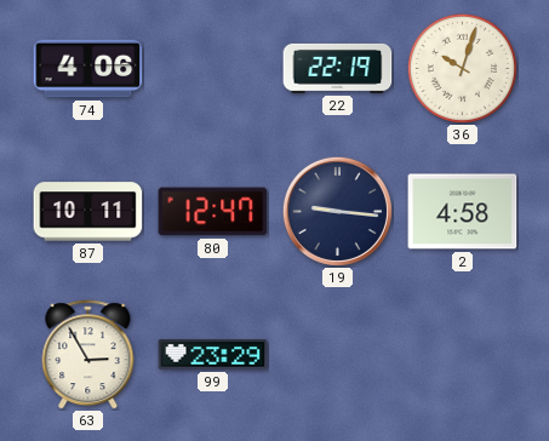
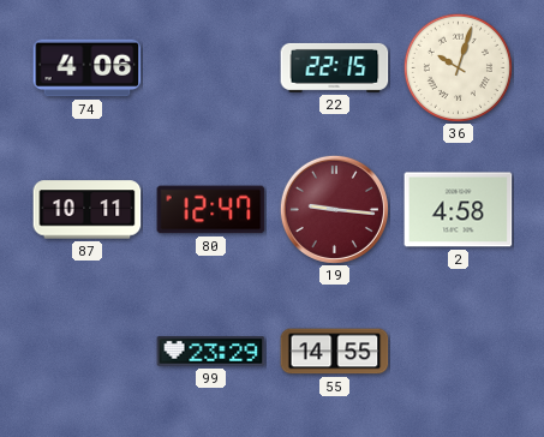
22: 22:19 -> 22:15
19 dial: navy -> burgundy
63: 2:55 -> none
55: none -> 14:55
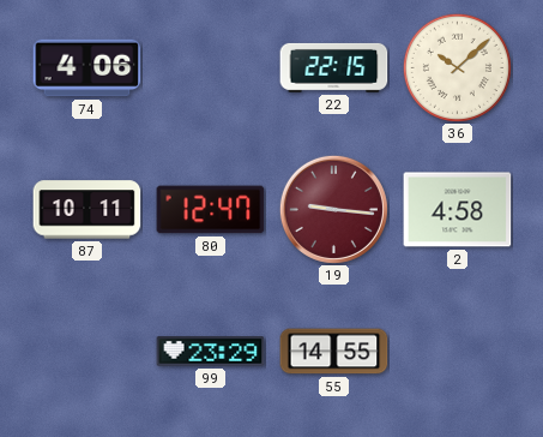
36: 10:03 -> 10:08
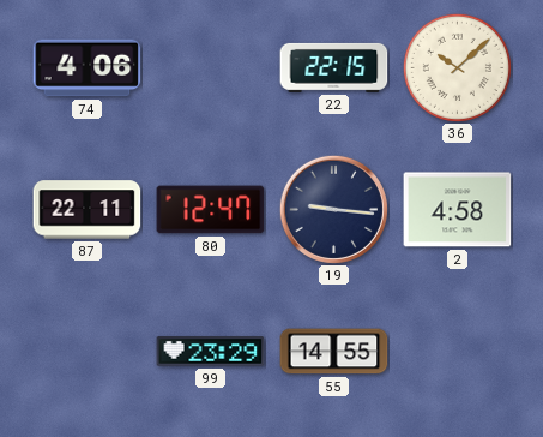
87: 10:11 -> 22:11
19 dial: burgundy -> navy
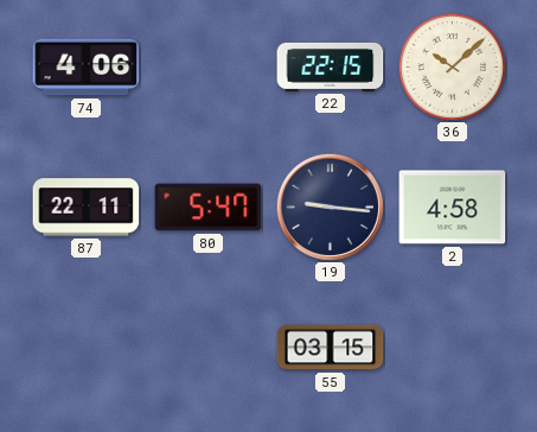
80: 12:47 -> 5:47
99: 23:29 -> none
55: 14:55 -> 03:15
